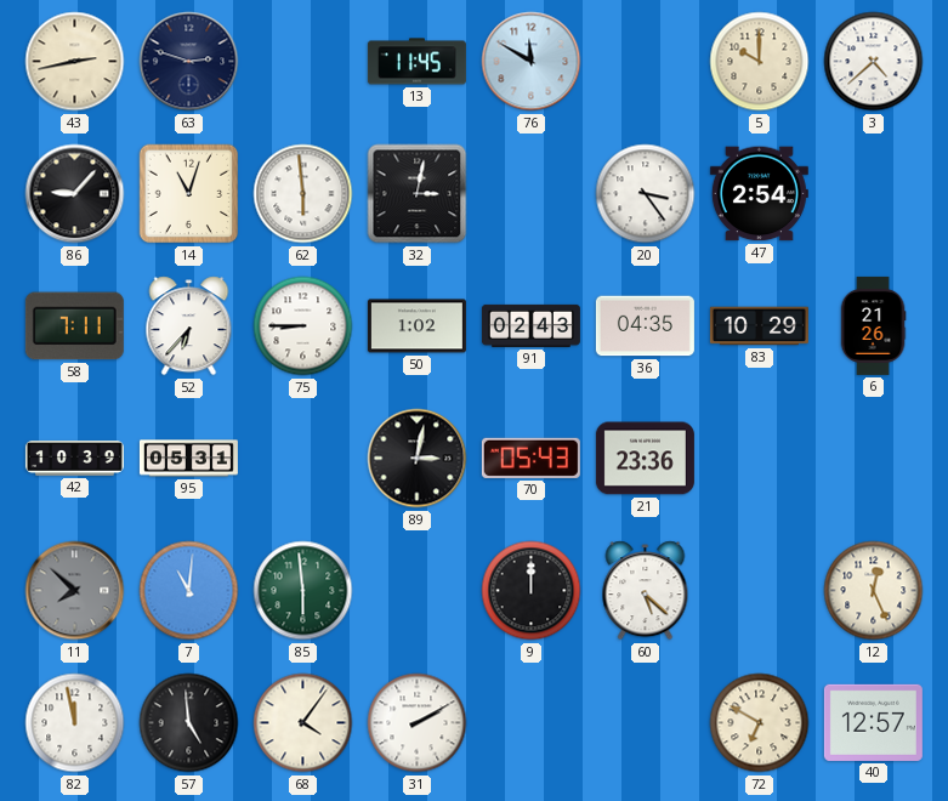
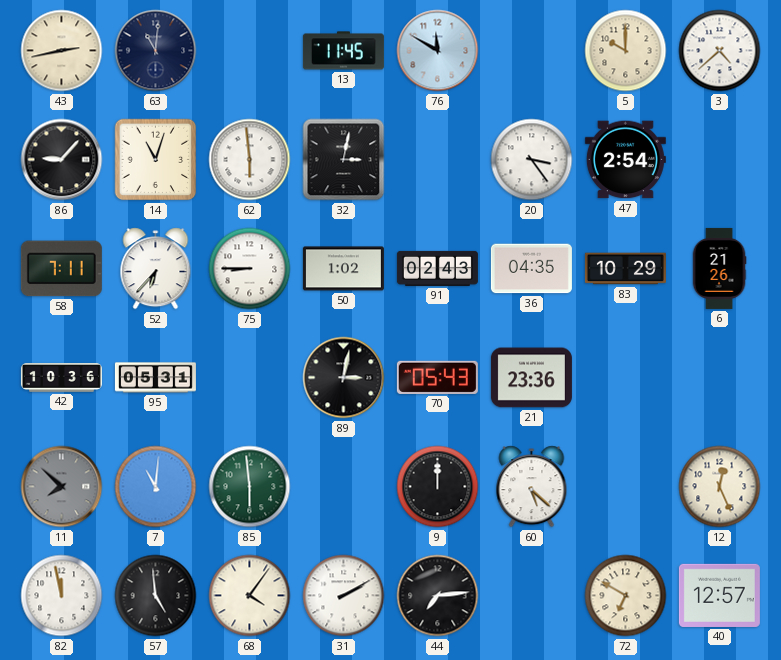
63: 2:48 -> 11:01
42: 10:39 -> 10:36
44: none -> 7:14
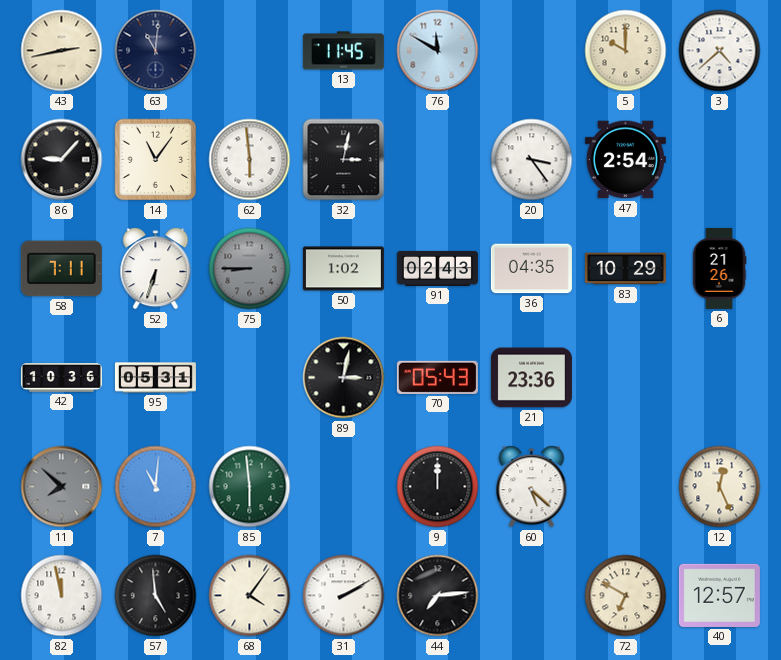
14: 11:03 -> 11:06
52: 6:37 -> 6:33
75 dial: white -> grey
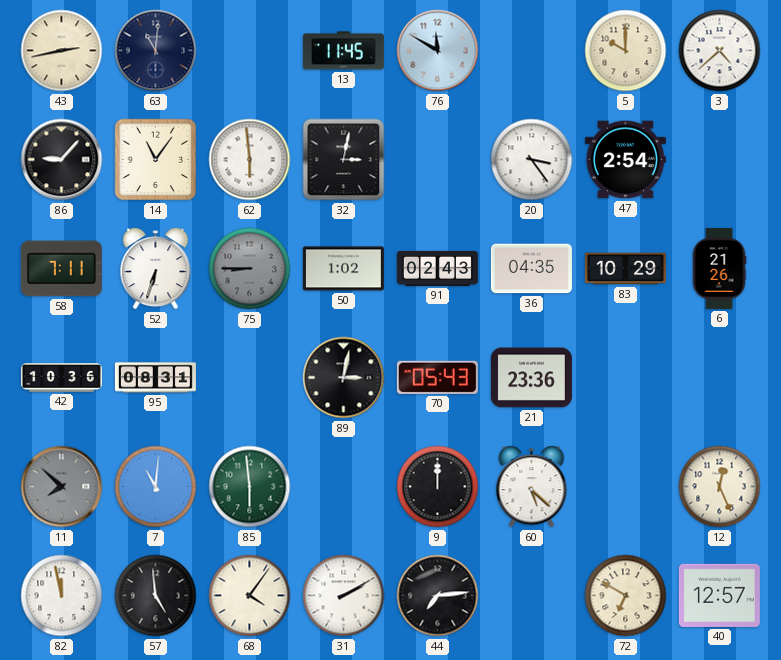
95: 05:31 -> 08:31
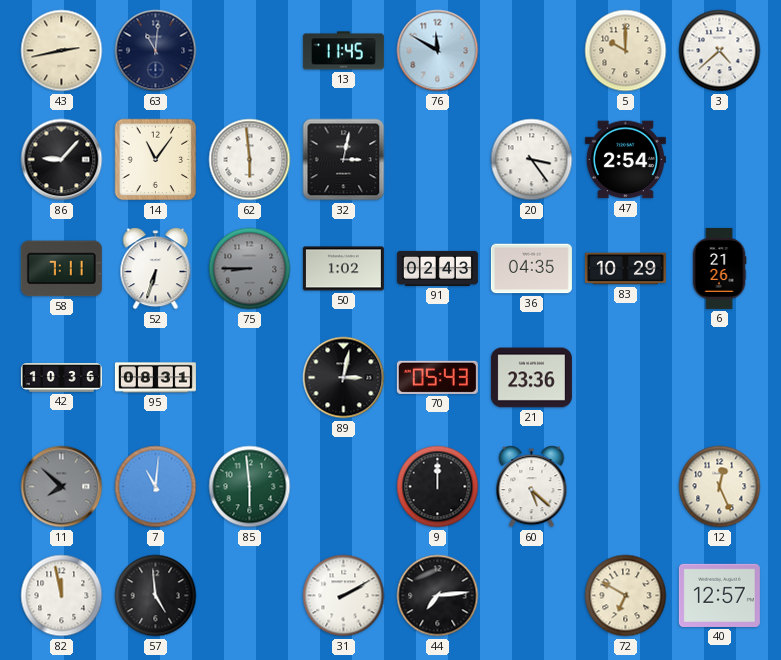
68: 4:06 -> none
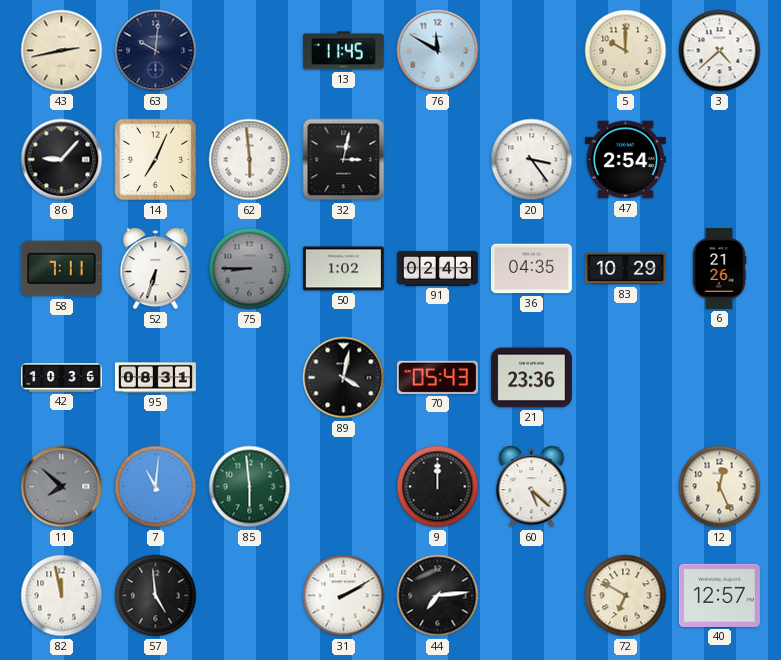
63: 11:01 -> 10:01
14: 11:06 -> 7:04
89: 3:02 -> 4:02
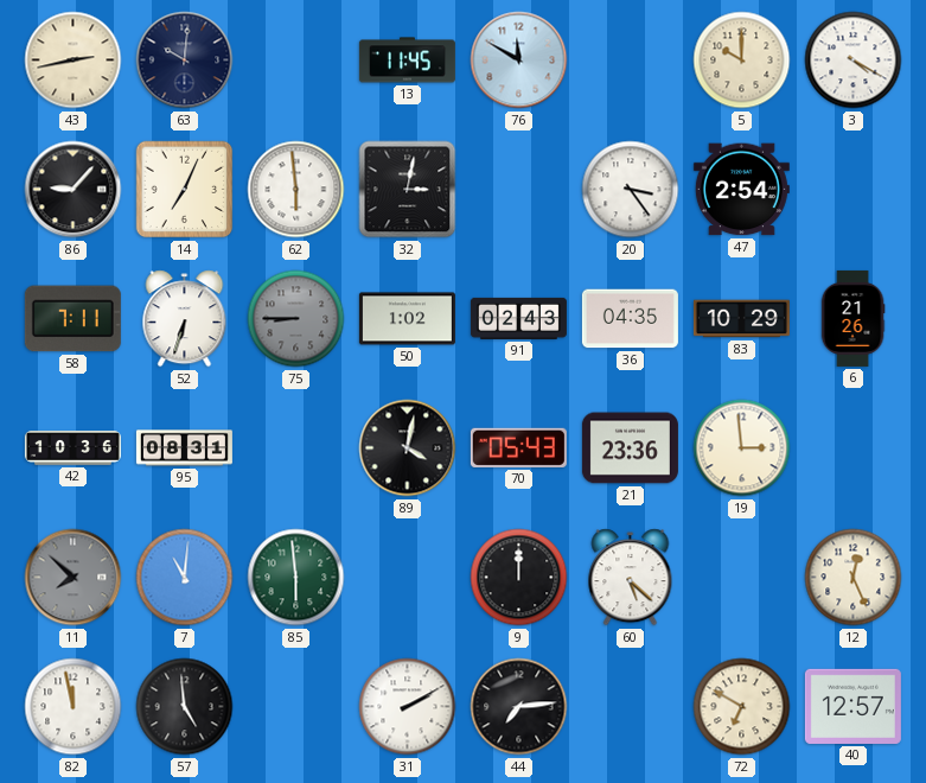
3: 4:38 -> 4:20
19: none -> 2:59
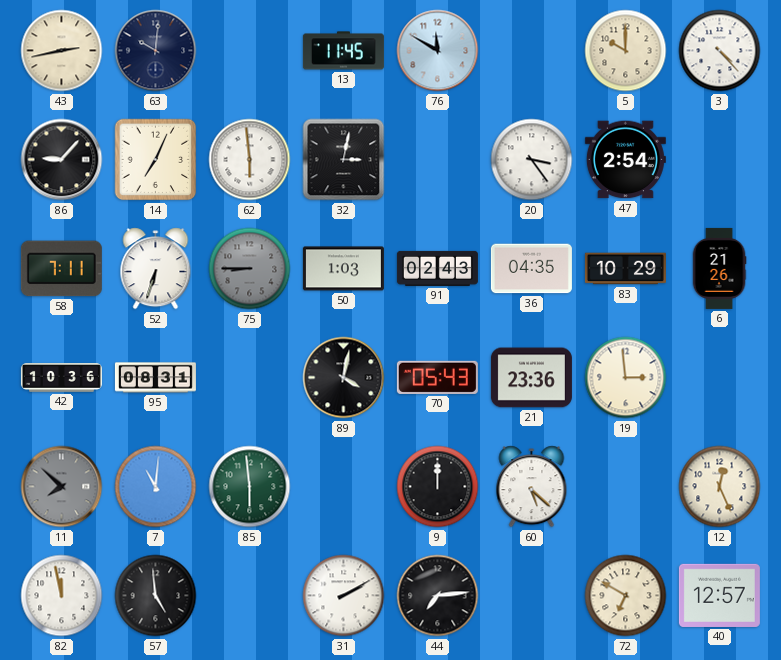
3: 4:20 -> 4:23
50: 1:02 -> 1:03
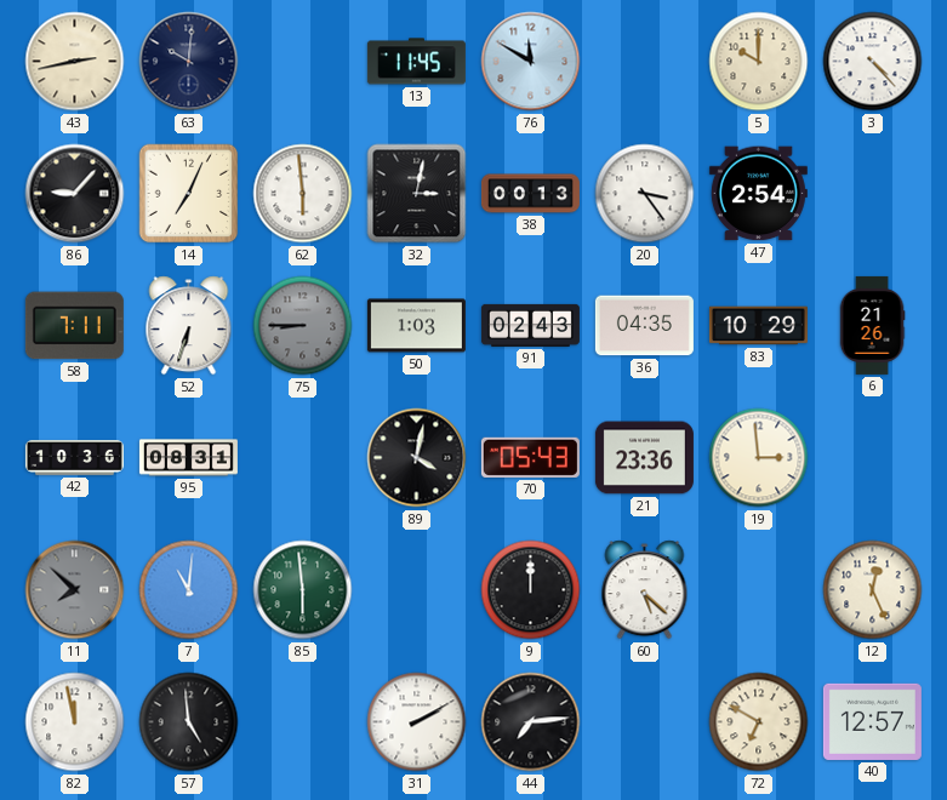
38: none -> 00:13
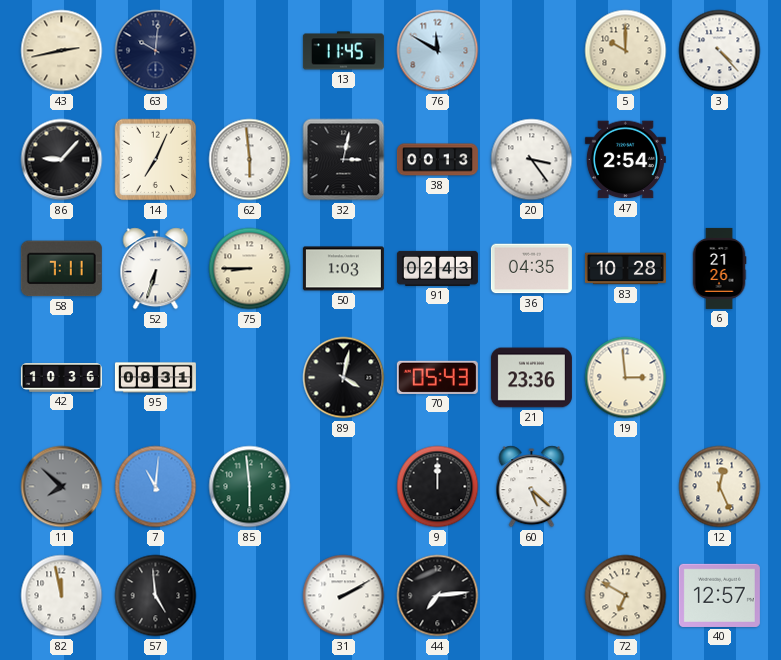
75 dial: grey -> cream
83: 10:29 -> 10:28
